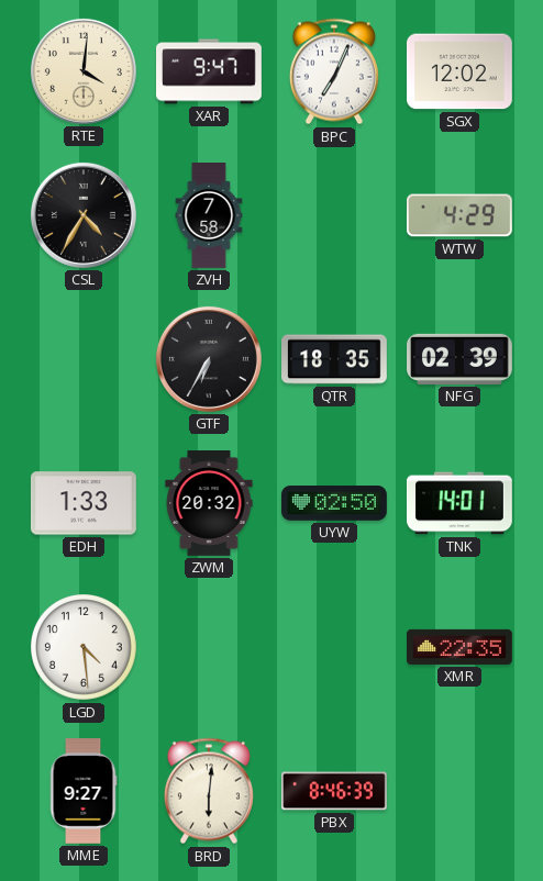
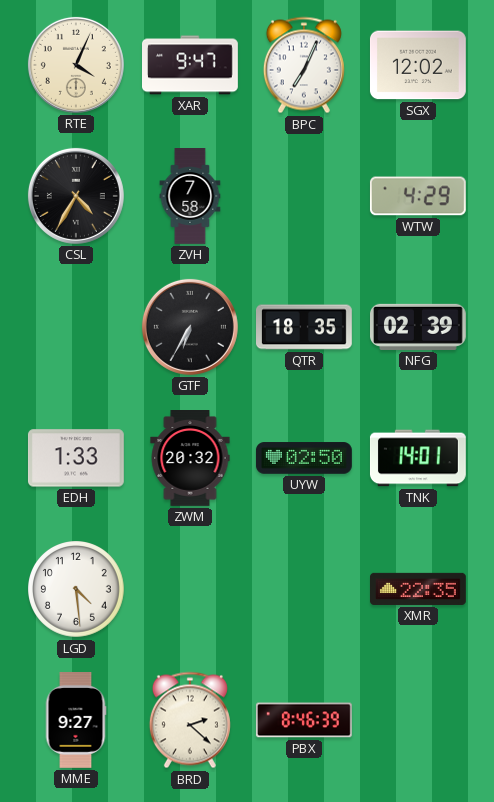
RTE: 4:01 -> 4:04
BRD: 6:01 -> 2:22
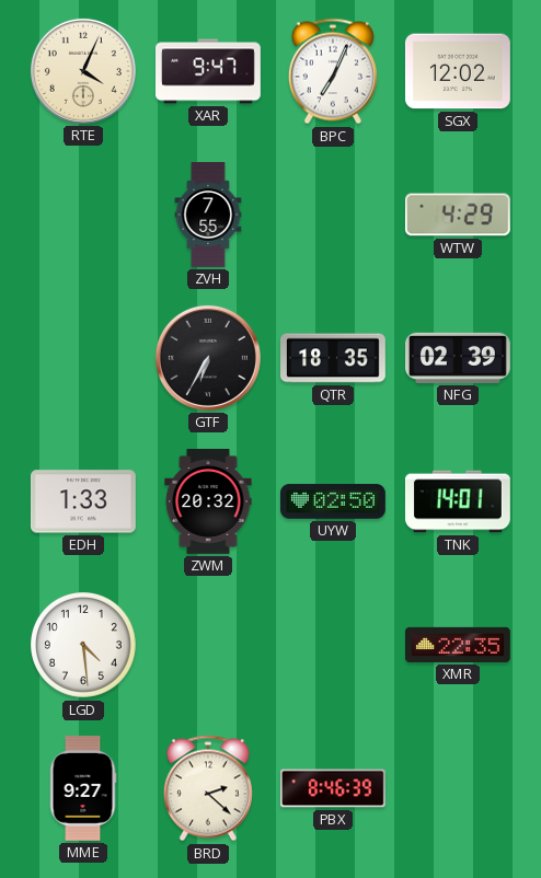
CSL: 4:35 -> none
ZVH: 7:58 -> 7:55
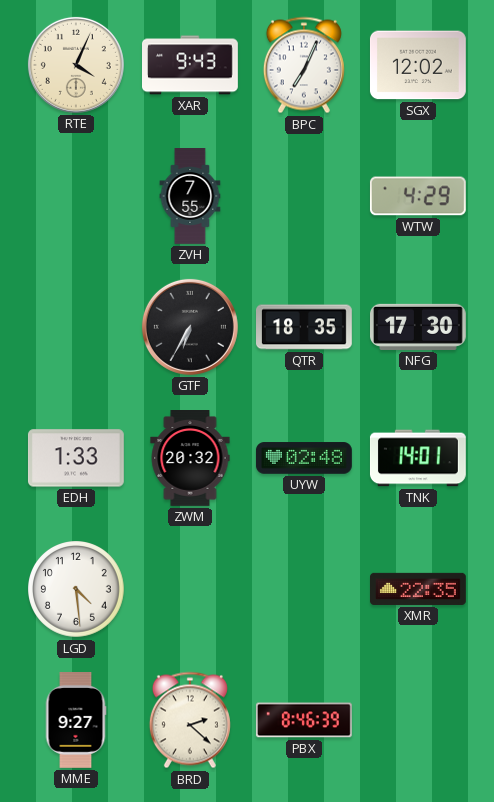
XAR: 9:47 -> 9:43
NFG: 02:39 -> 17:30
UYW: 02:50 -> 02:48
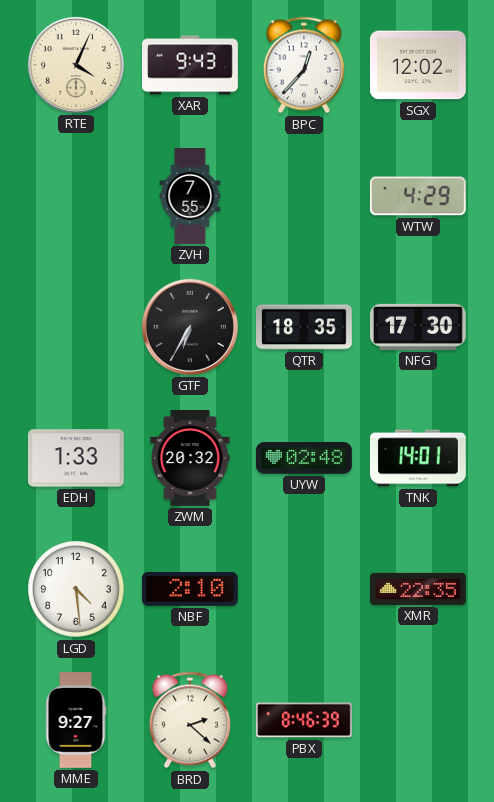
BPC: 7:04 -> 12:37
NBF: none -> 2:10
